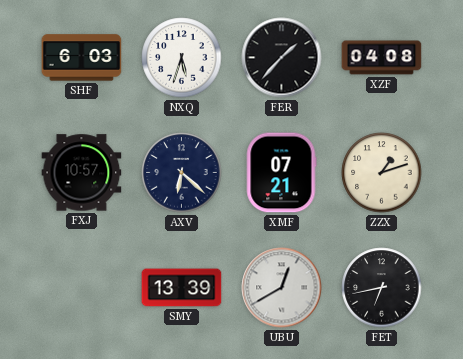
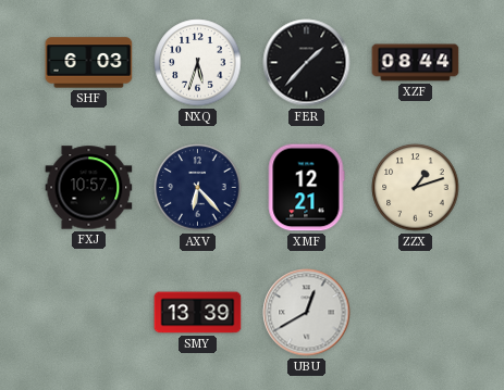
XZF: 04:08 -> 08:44
AXV: 6:22 -> 6:23
XMF: 07:21 -> 12:21
FET: 6:43 -> none
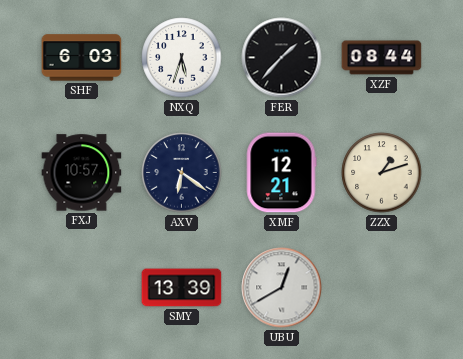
AXV: 6:23 -> 6:21
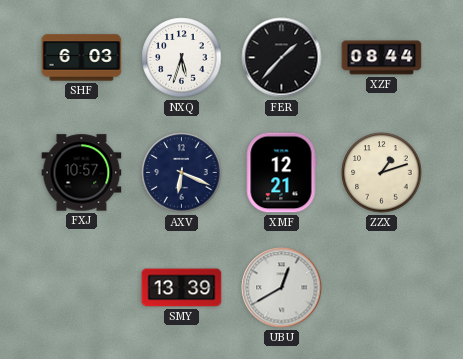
AXV: 6:21 -> 6:19
